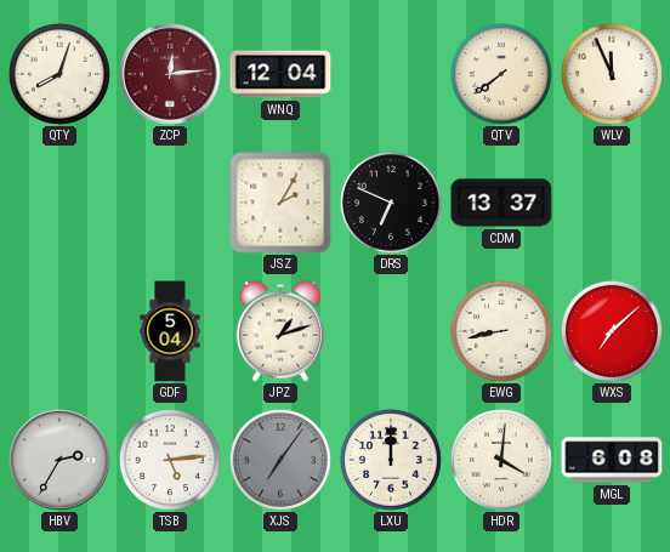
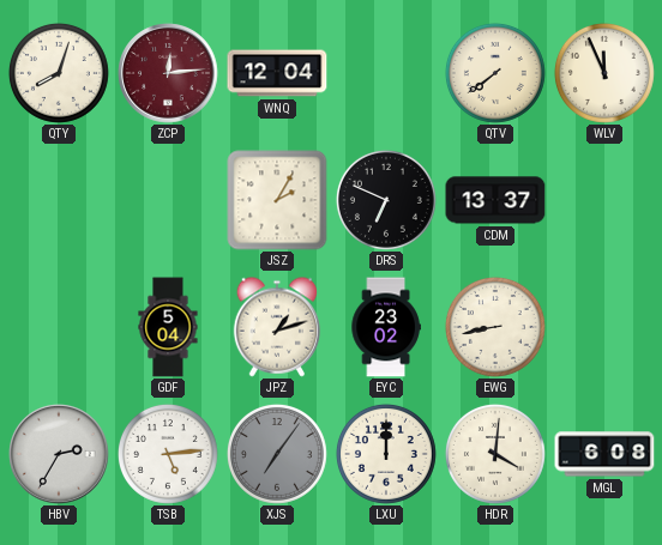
EYC: none -> 23:02
WXS: 7:08 -> none
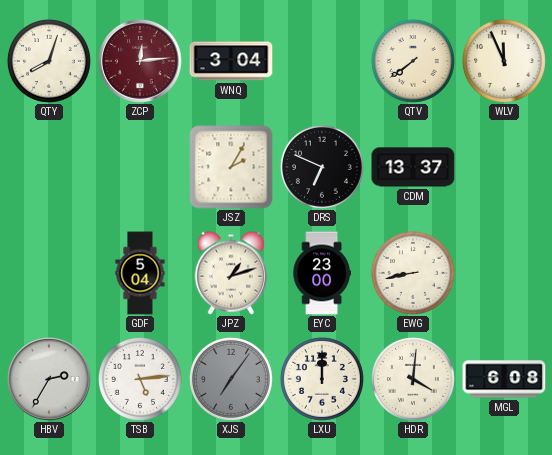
WNQ: 12:04 -> 3:04
EYC: 23:02 -> 23:00
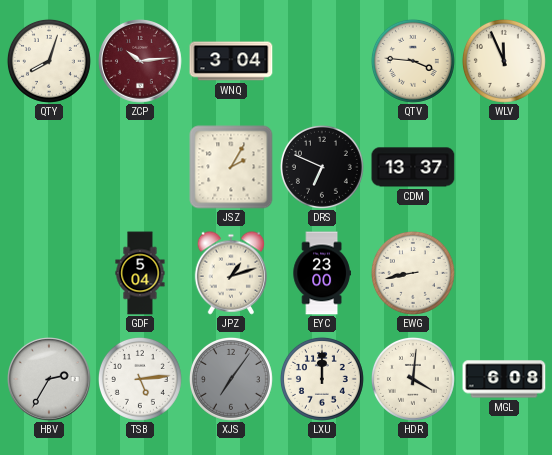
ZCP: 12:14 -> 10:14
QTV: 7:39 -> 3:46
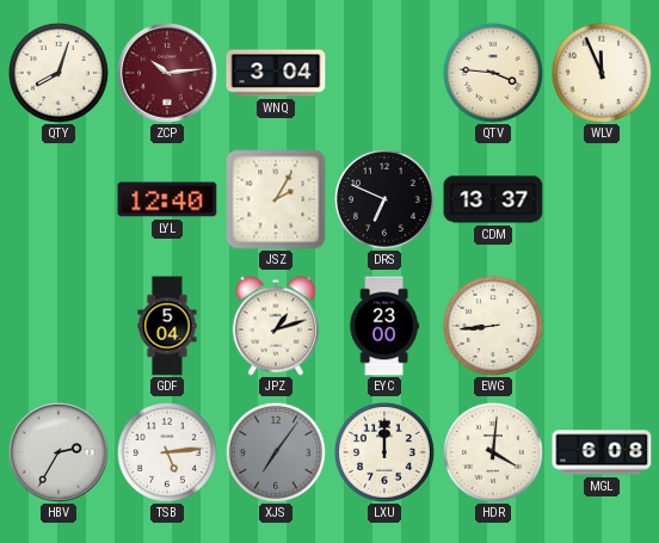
LYL: none -> 12:40
EWG: 8:43 -> 8:44
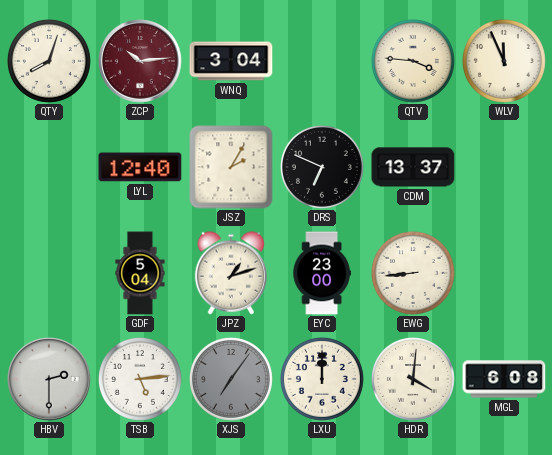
HBV: 2:35 -> 2:30
